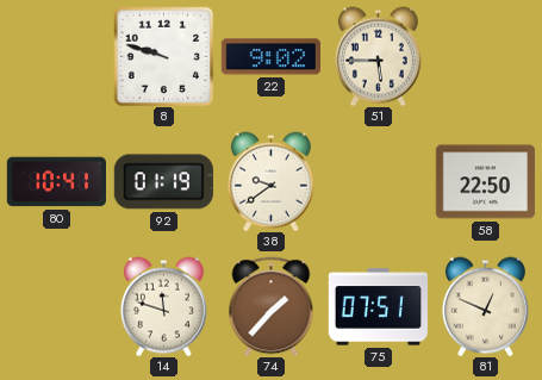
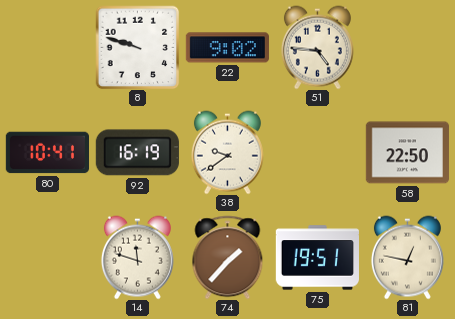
51: 5:45 -> 4:46
92: 01:19 -> 16:19
75: 07:51 -> 19:51
81: 12:49 -> 12:47
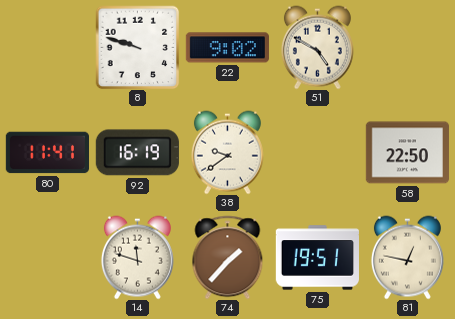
51: 4:46 -> 4:50
80: 10:41 -> 11:41
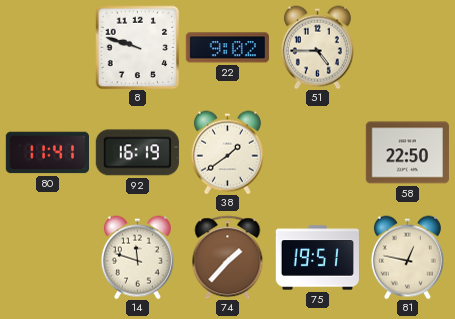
51: 4:50 -> 4:45
38: 9:39 -> 1:39
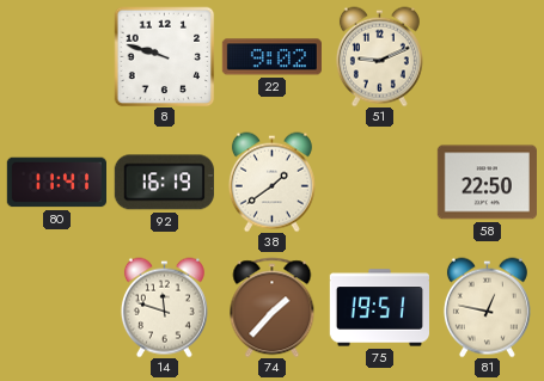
51: 4:45 -> 9:11
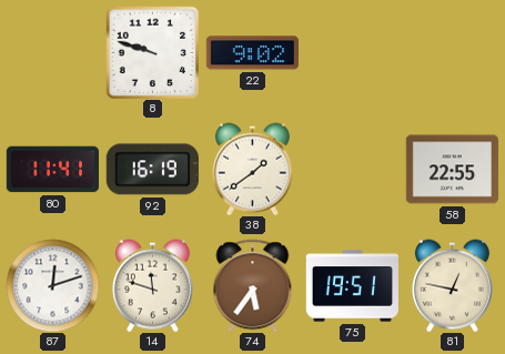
51: 9:11 -> none
58: 22:50 -> 22:55
87: none -> 12:12
74: 1:37 -> 5:36
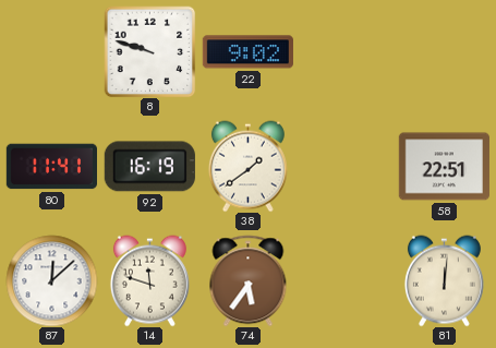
58: 22:55 -> 22:51
87: 12:12 -> 12:08
75: 19:51 -> none
81: 12:47 -> 12:01
